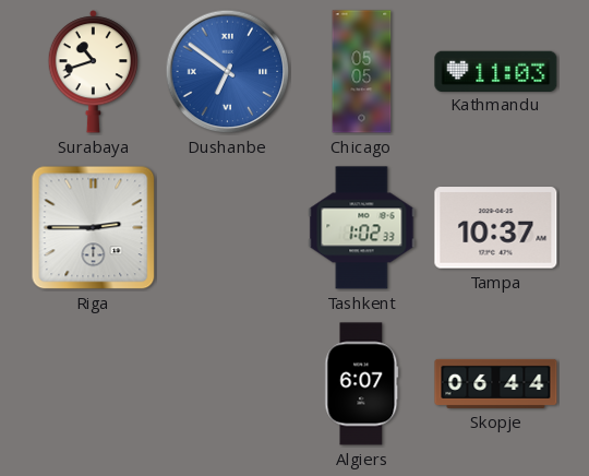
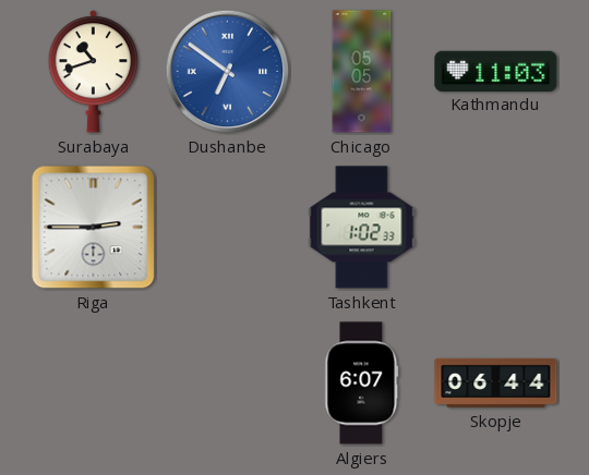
Tampa: 10:37 -> none
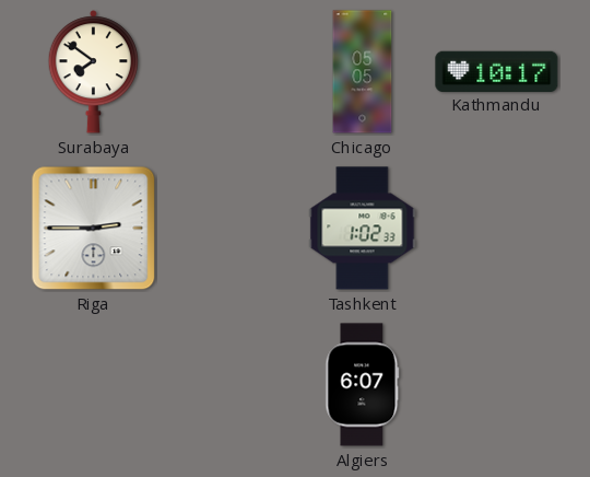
Surabaya: 10:42 -> 7:51
Dushanbe: 6:51 -> none
Kathmandu: 11:03 -> 10:17
Skopje: 06:44 -> none
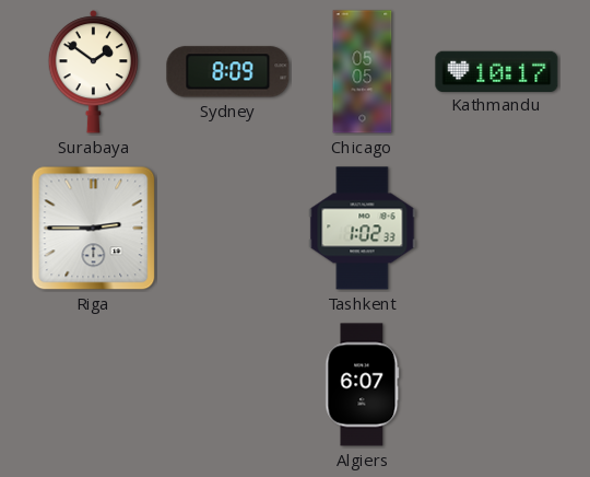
Surabaya: 7:51 -> 1:51
Sydney: none -> 8:09
